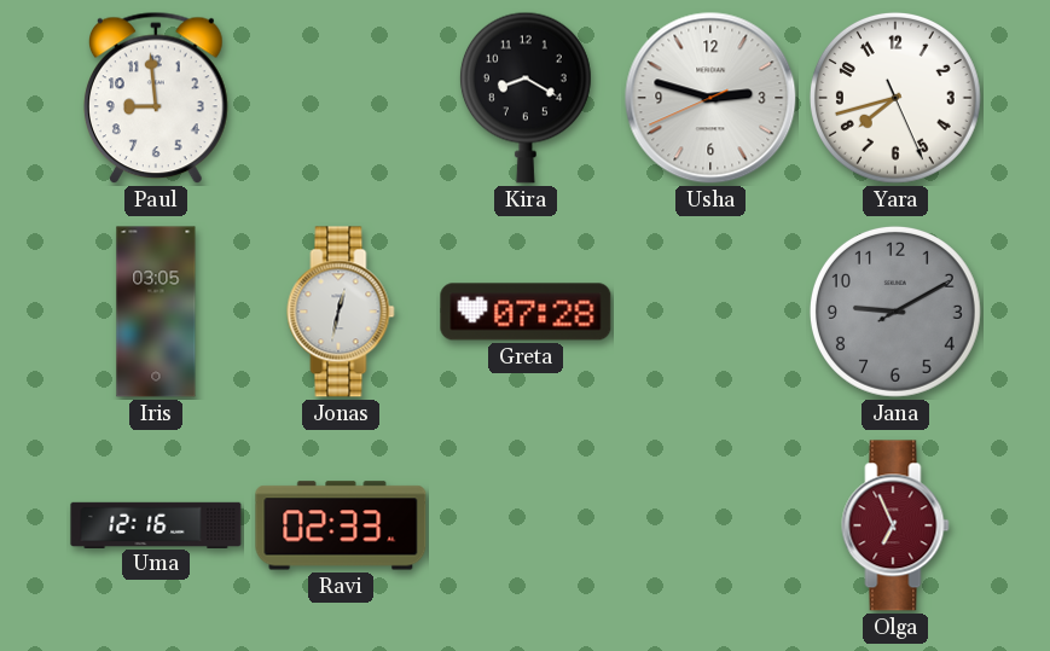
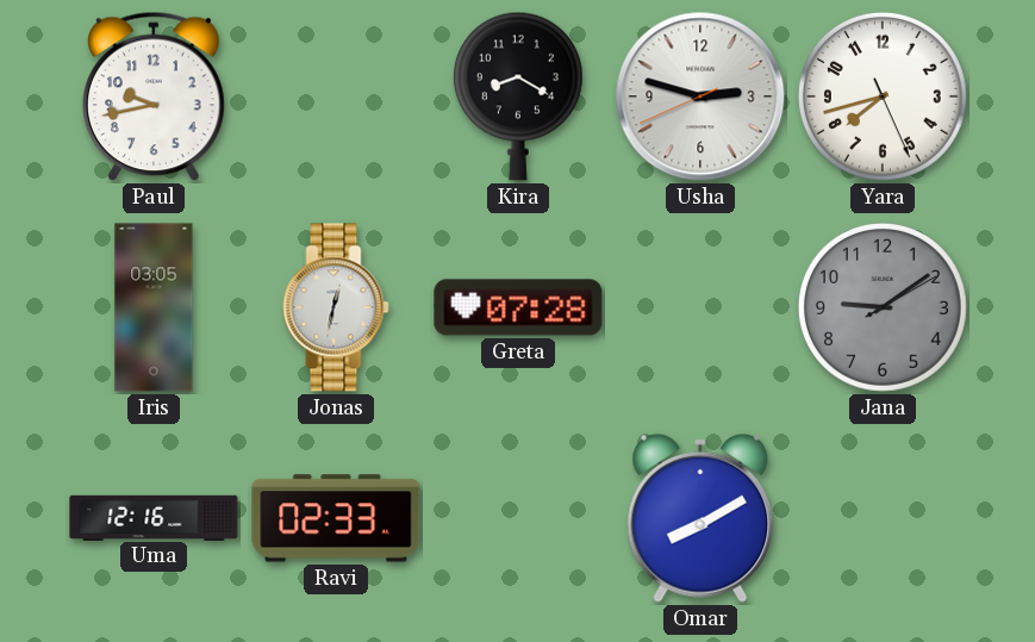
Paul: 8:59 -> 9:43
Jana: 9:10 -> 9:09
Omar: none -> 8:10
Olga: 6:56 -> none
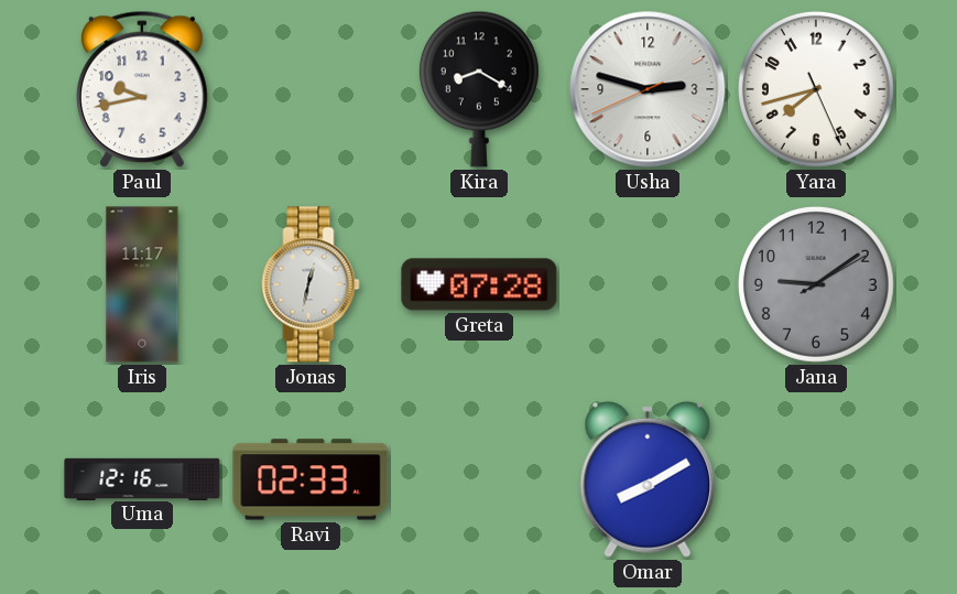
Iris: 03:05 -> 11:17
